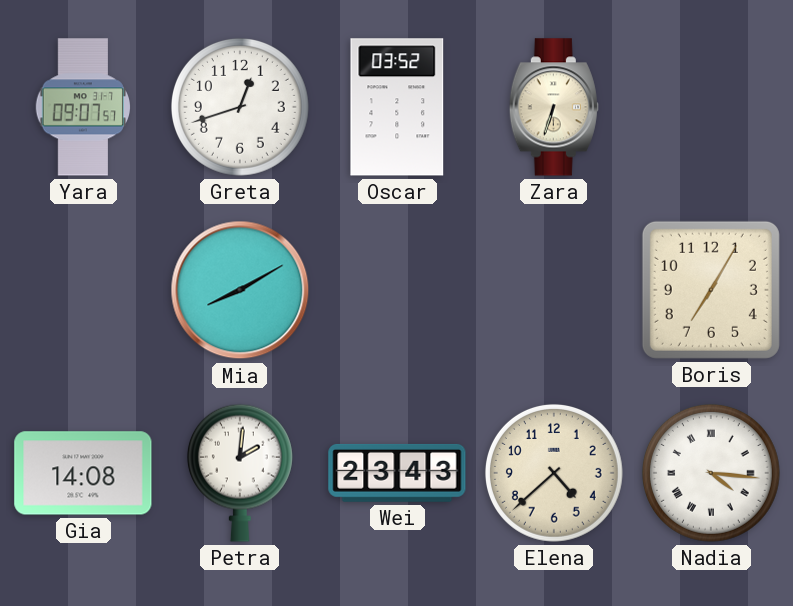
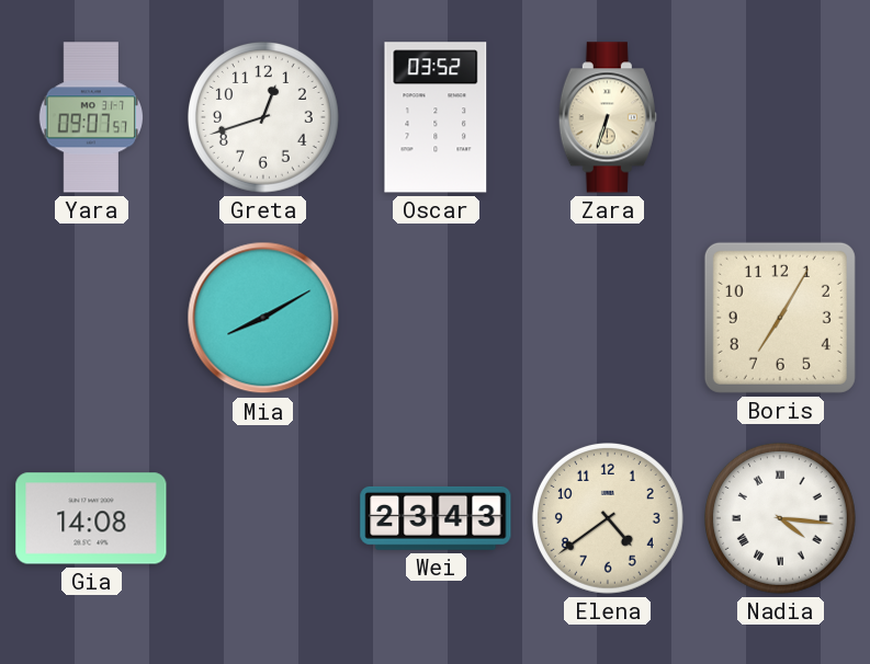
Petra: 2:01 -> none
Elena: 4:38 -> 4:39
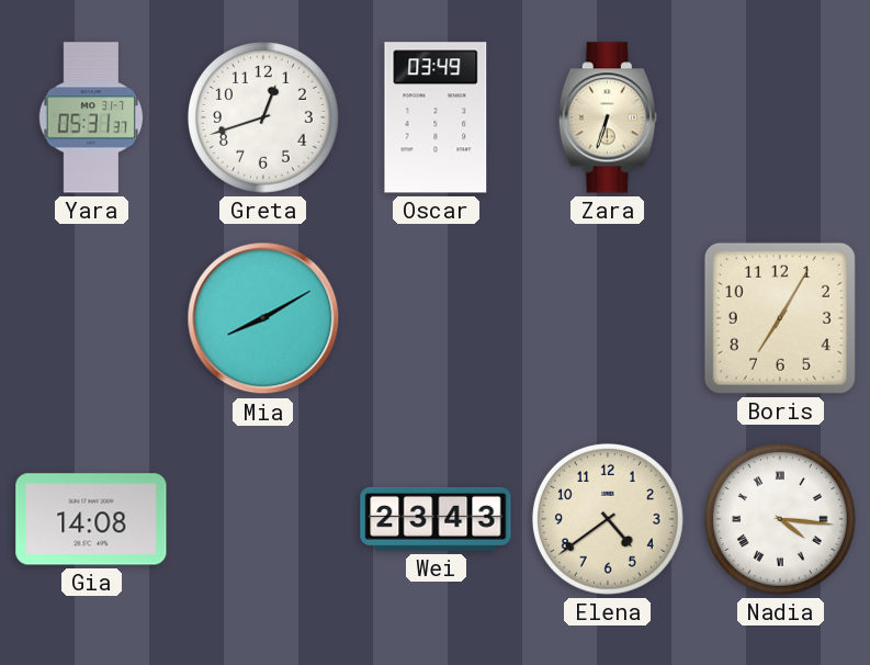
Yara: 09:07 -> 05:31
Oscar: 03:52 -> 03:49
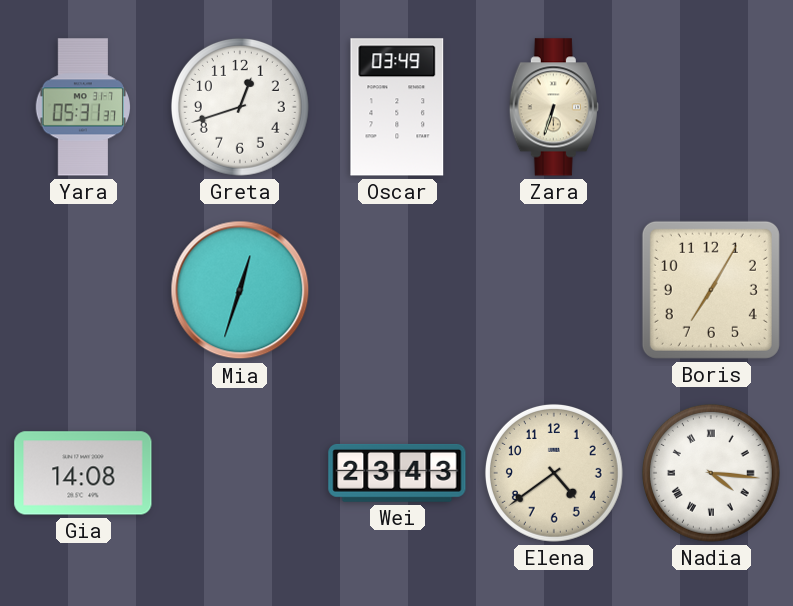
Mia: 8:10 -> 12:33
